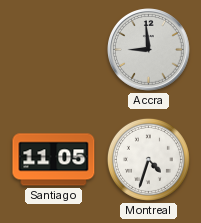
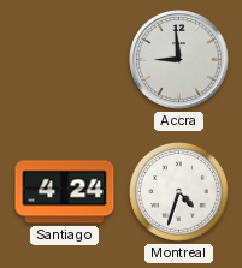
Santiago: 11:05 -> 4:24
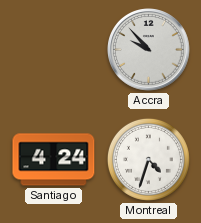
Accra: 8:59 -> 9:53
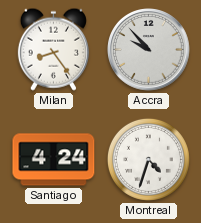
Milan: none -> 8:24
